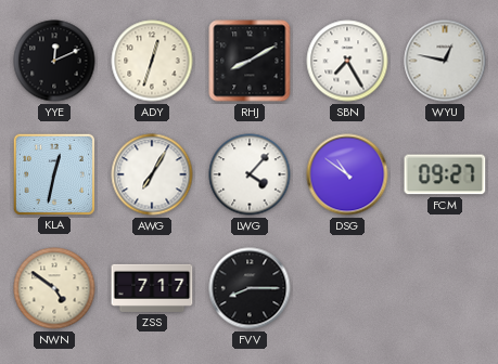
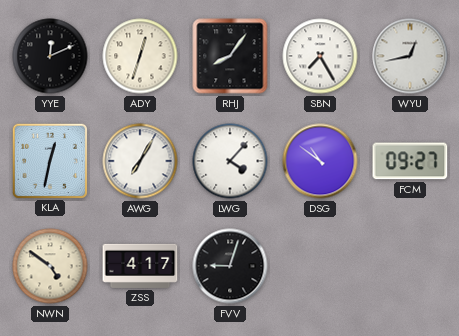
RHJ: 8:10 -> 8:06
WYU: 12:47 -> 12:43
ZSS: 7:17 -> 4:17
FVV: 8:15 -> 9:03
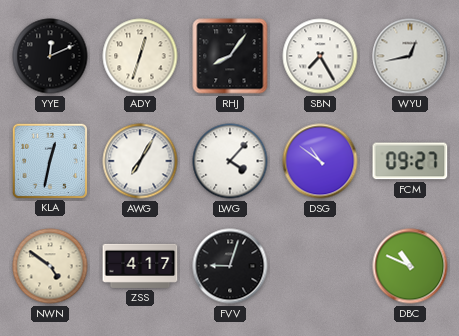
DBC: none -> 10:49
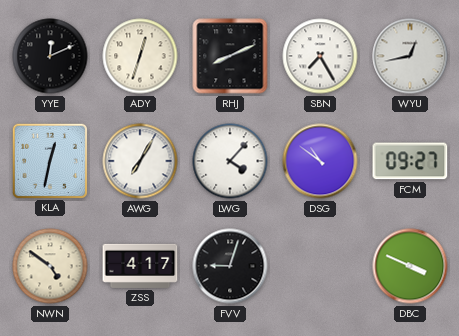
RHJ: 8:06 -> 8:11
DBC: 10:49 -> 3:49
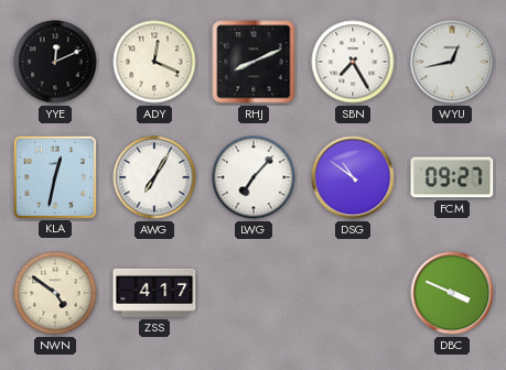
ADY: 12:33 -> 12:19
LWG: 4:07 -> 7:07
FVV: 9:03 -> none
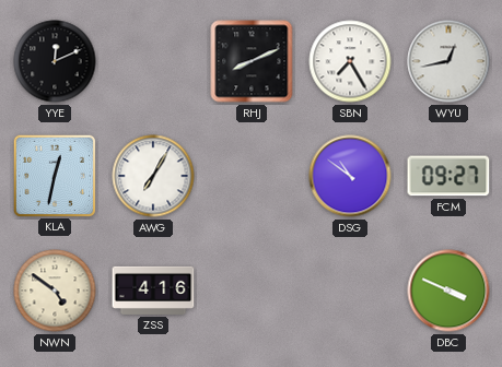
ADY: 12:19 -> none
LWG: 7:07 -> none
ZSS: 4:17 -> 4:16
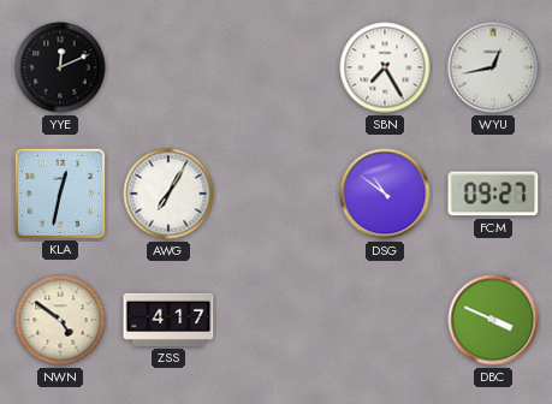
RHJ: 8:11 -> none
ZSS: 4:16 -> 4:17
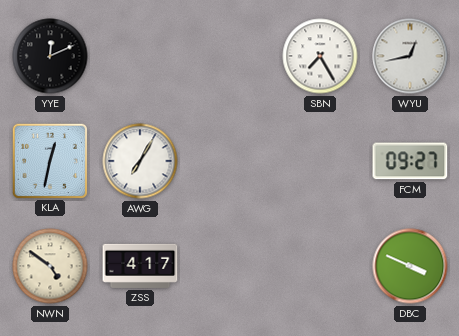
DSG: 10:51 -> none
